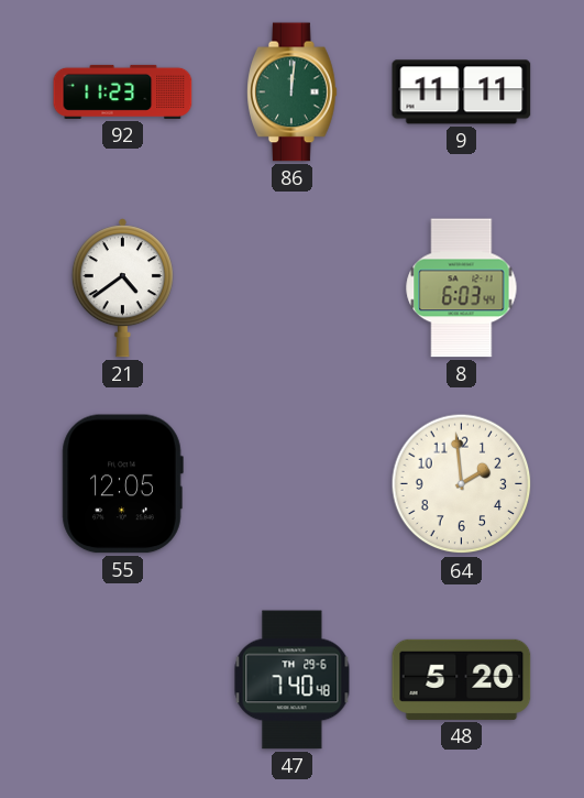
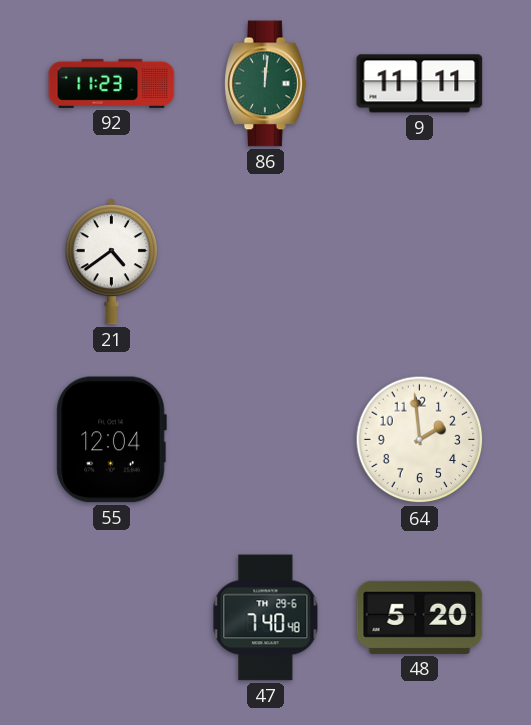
8: 6:03 -> none
55: 12:05 -> 12:04
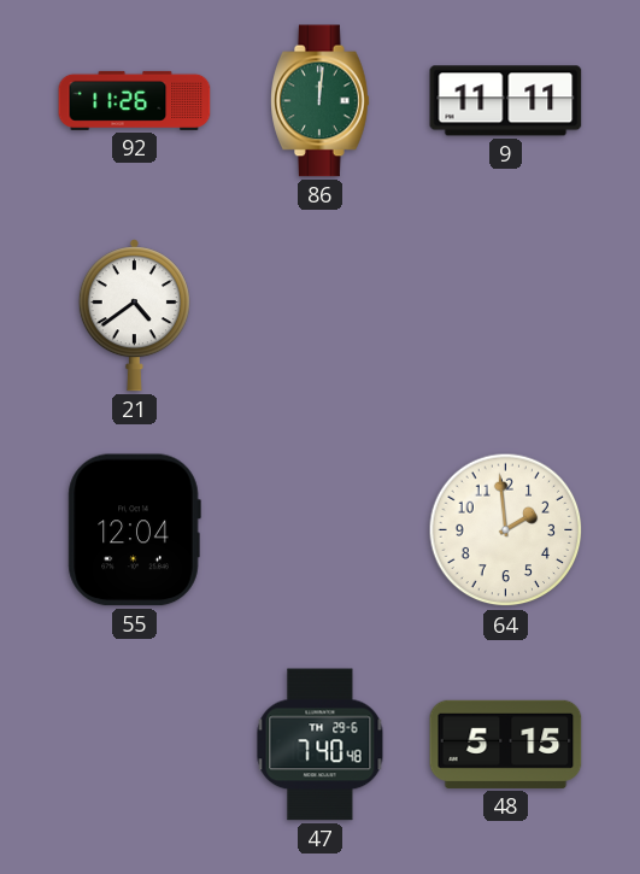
92: 11:23 -> 11:26
48: 5:20 -> 5:15
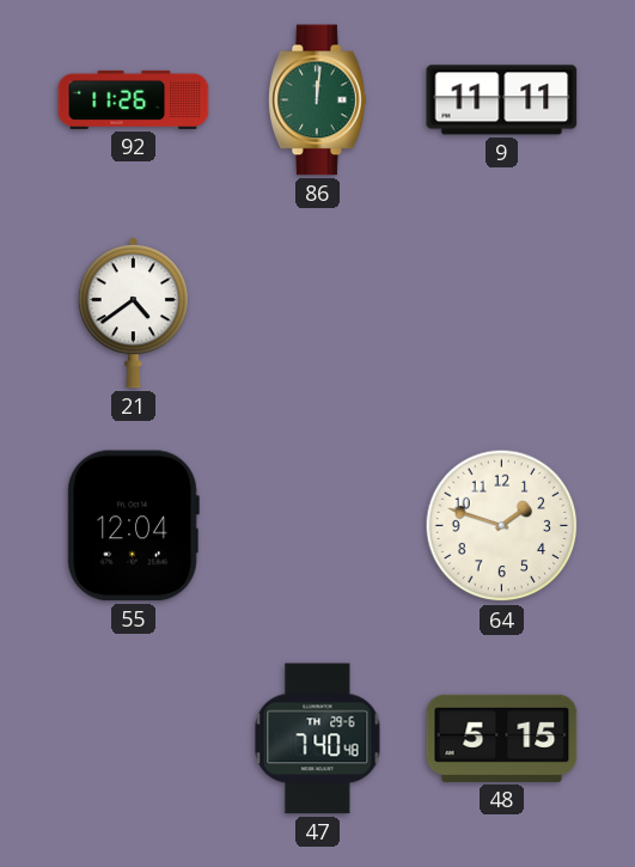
64: 1:59 -> 1:48
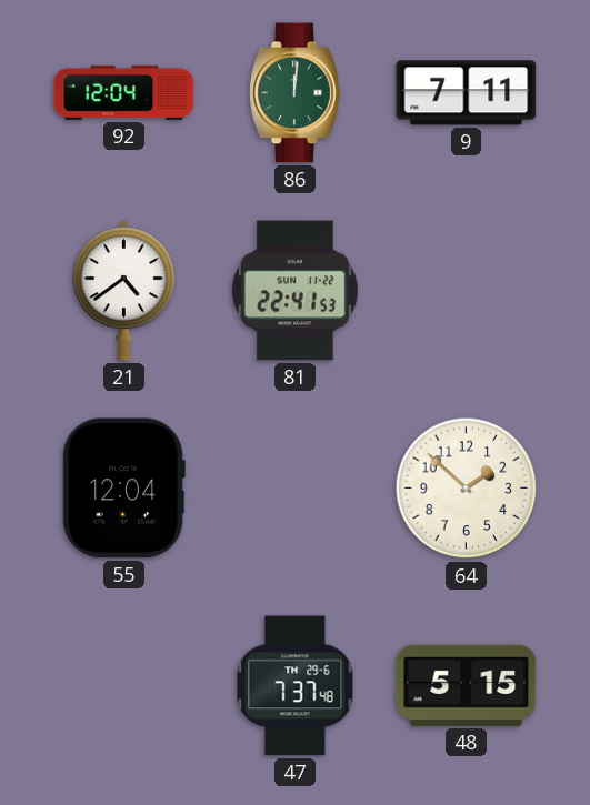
92: 11:26 -> 12:04
9: 11:11 -> 7:11
81: none -> 22:41
64: 1:48 -> 1:52
47: 7:40 -> 7:37
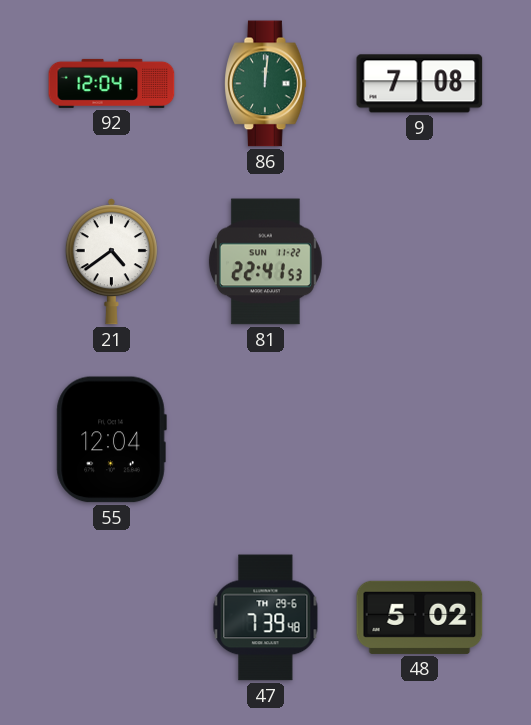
9: 7:11 -> 7:08
64: 1:52 -> none
47: 7:37 -> 7:39
48: 5:15 -> 5:02
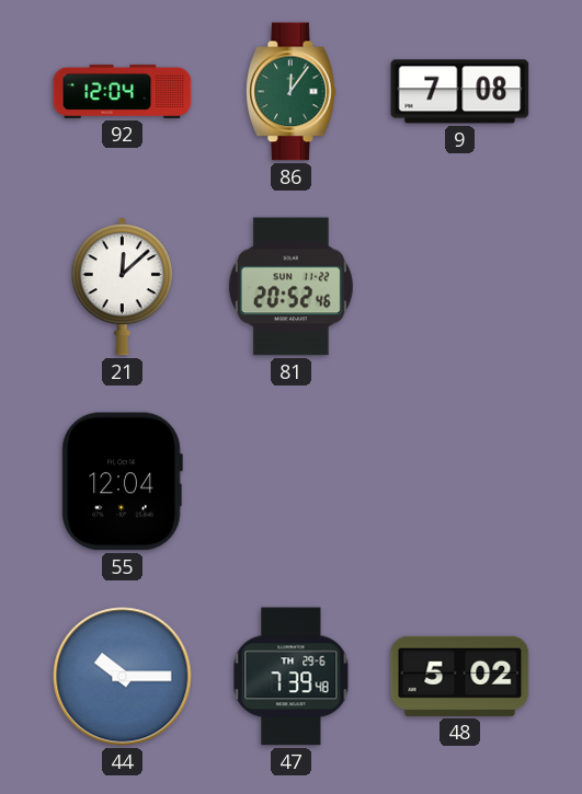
86: 12:01 -> 12:06
21: 4:39 -> 12:08
81: 22:41 -> 20:52
44: none -> 10:15
